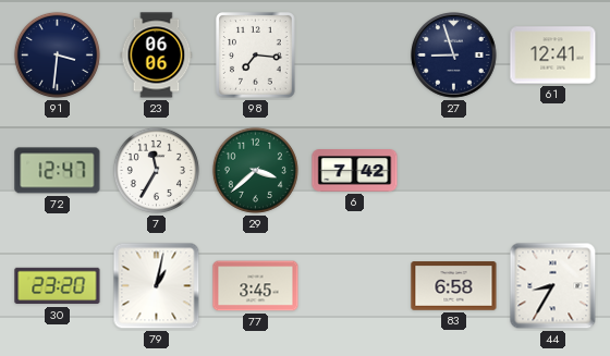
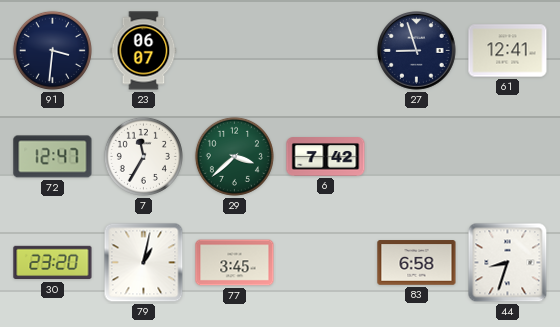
23: 06:06 -> 06:07
98: 7:16 -> none
44: 8:35 -> 8:33
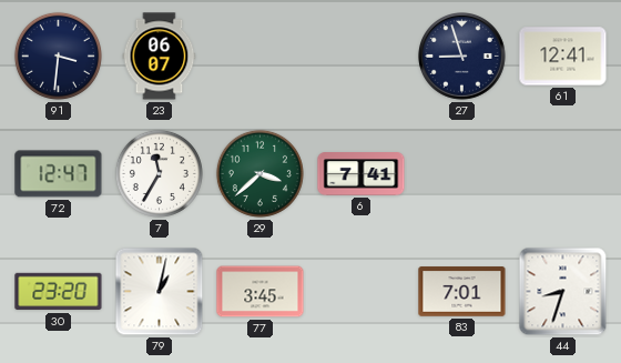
6: 7:42 -> 7:41
83: 6:58 -> 7:01
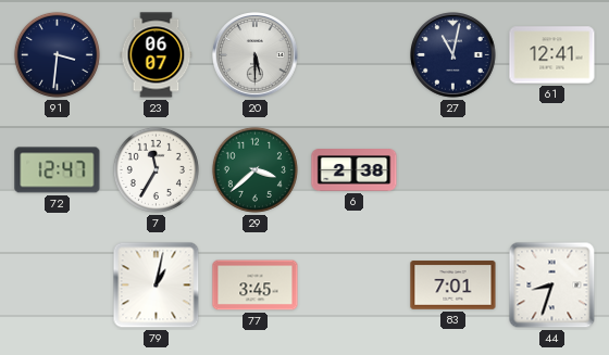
20: none -> 5:30
27: 8:57 -> 11:02
6: 7:41 -> 2:38
30: 23:20 -> none
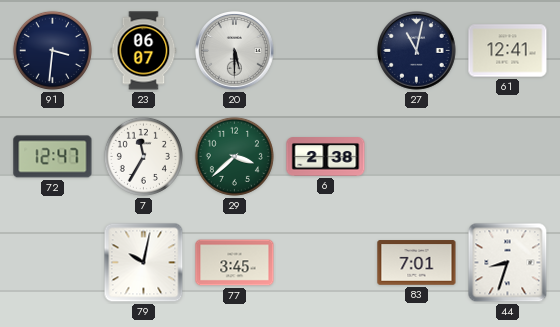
79: 1:02 -> 10:02
